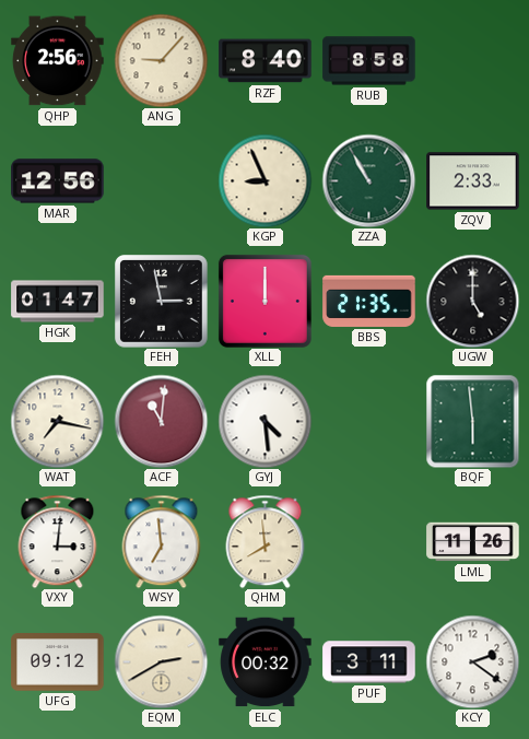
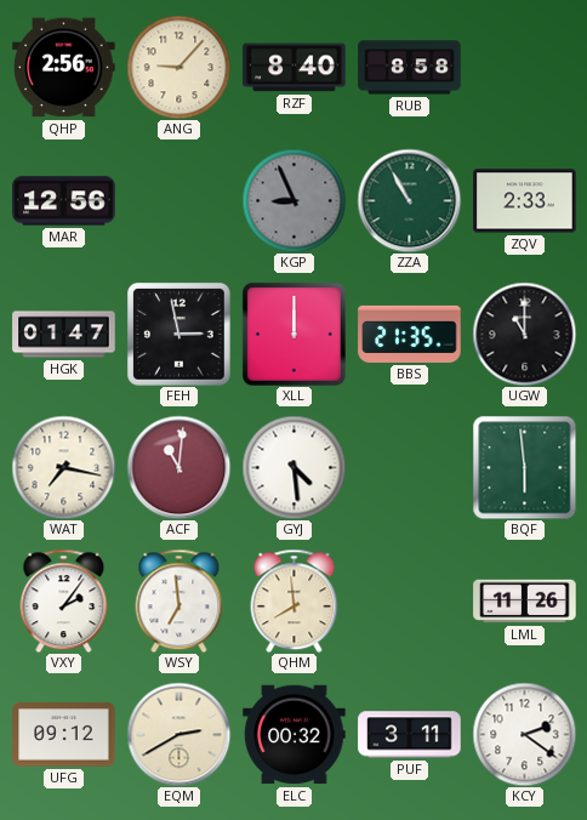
KGP dial: cream -> grey
UGW: 5:00 -> 11:00
VXY: 3:01 -> 2:06
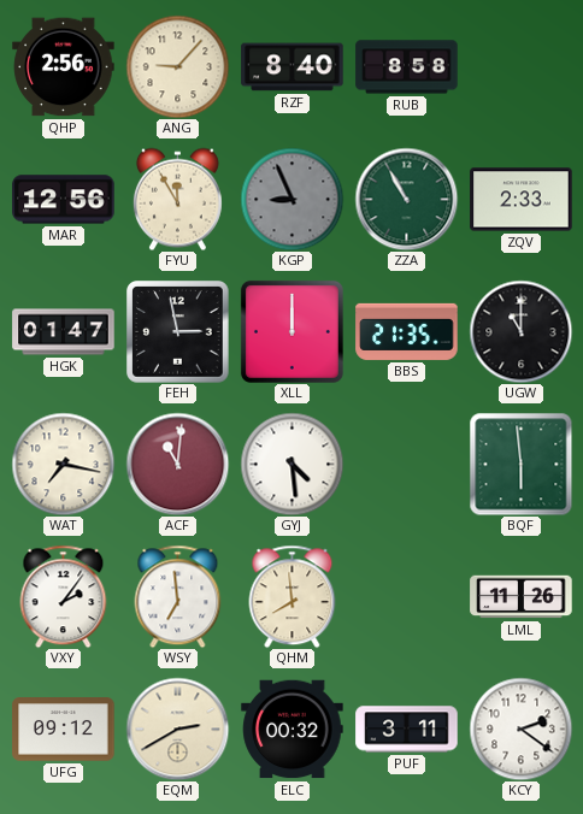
FYU: none -> 11:55
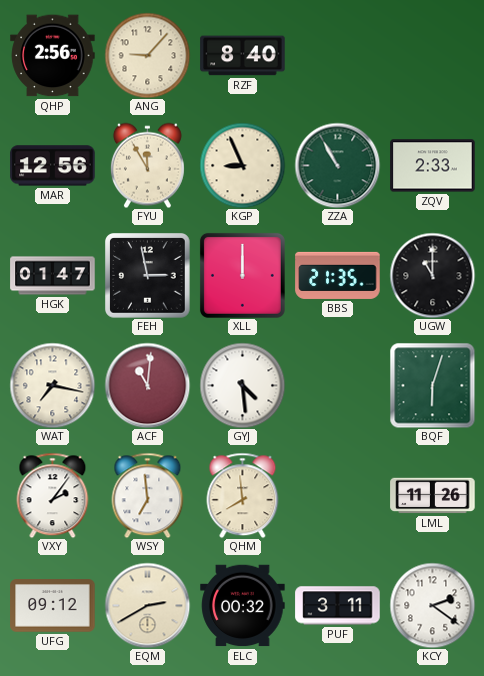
RUB: 8:58 -> none
KGP dial: grey -> cream
BQF: 5:59 -> 6:03
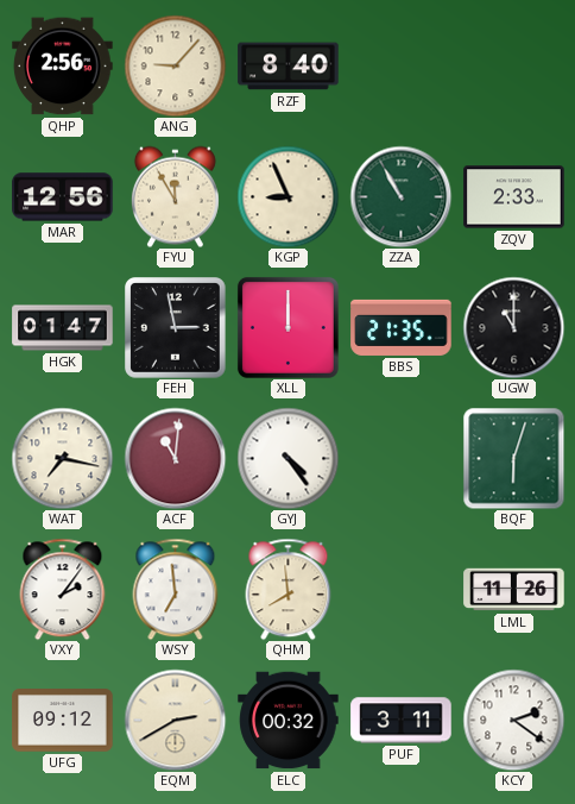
GYJ: 4:29 -> 4:24
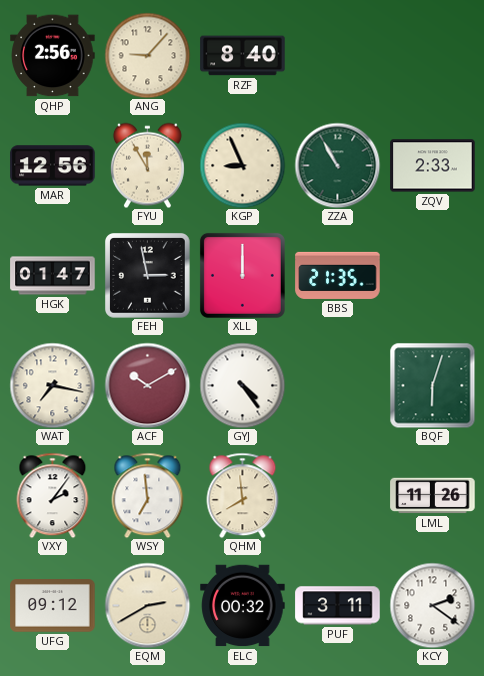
UGW: 11:00 -> none
ACF: 11:01 -> 10:10
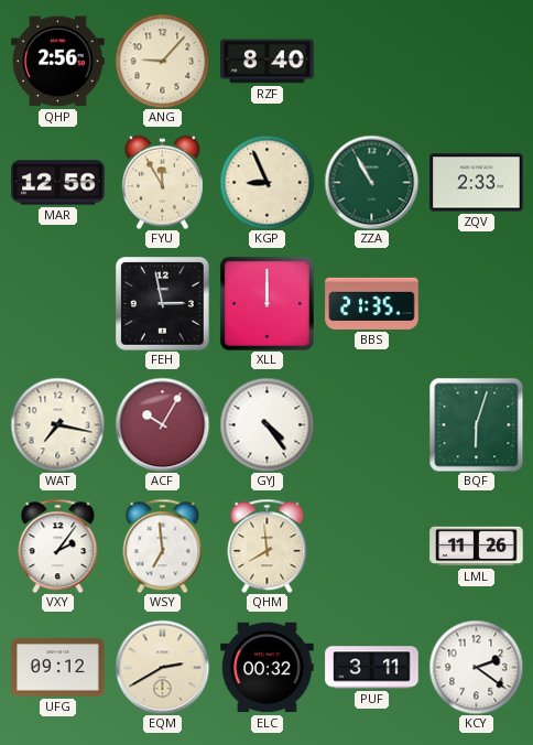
HGK: 01:47 -> none
ACF: 10:10 -> 10:05
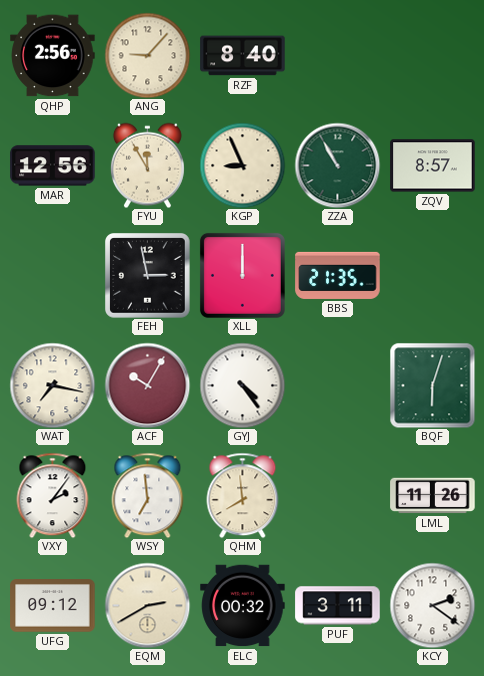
ZQV: 2:33 -> 8:57
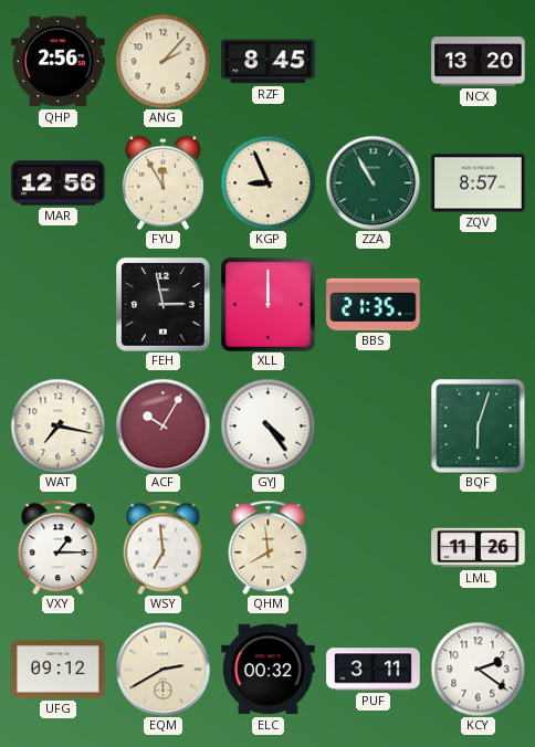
ANG: 9:07 -> 2:07
RZF: 8:40 -> 8:45
NCX: none -> 13:20
VXY: 2:06 -> 1:15
